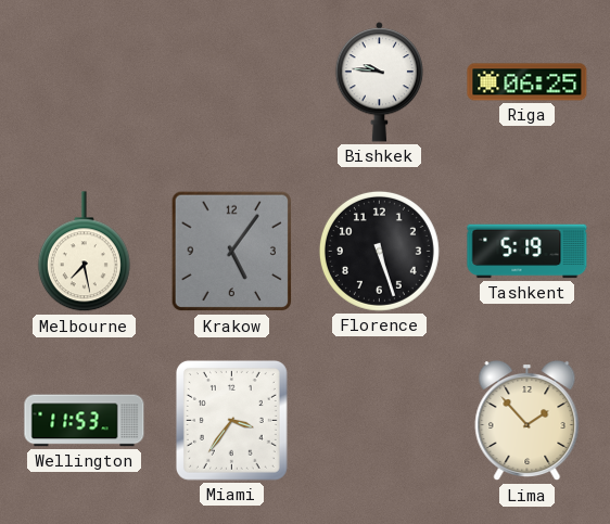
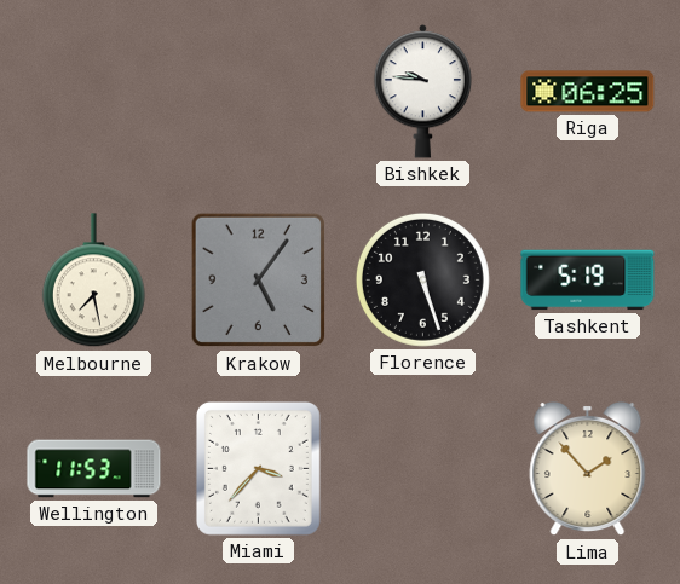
Miami: 3:36 -> 3:37
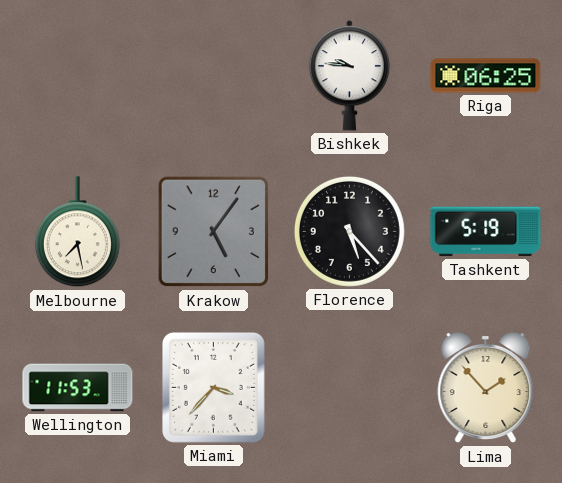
Florence: 5:27 -> 5:23
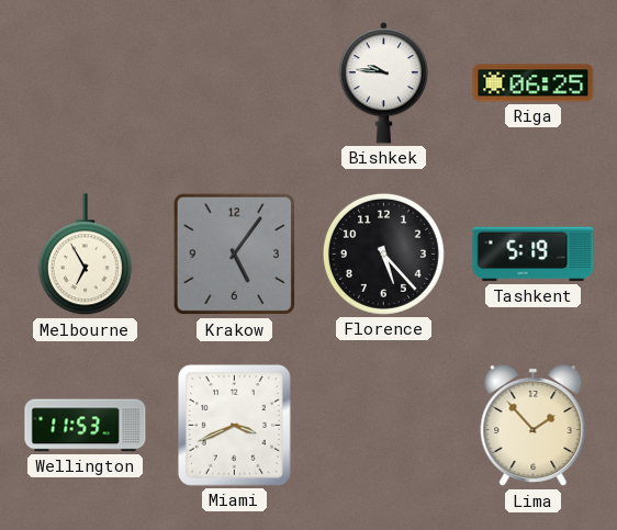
Melbourne: 7:28 -> 6:55
Miami: 3:37 -> 3:41
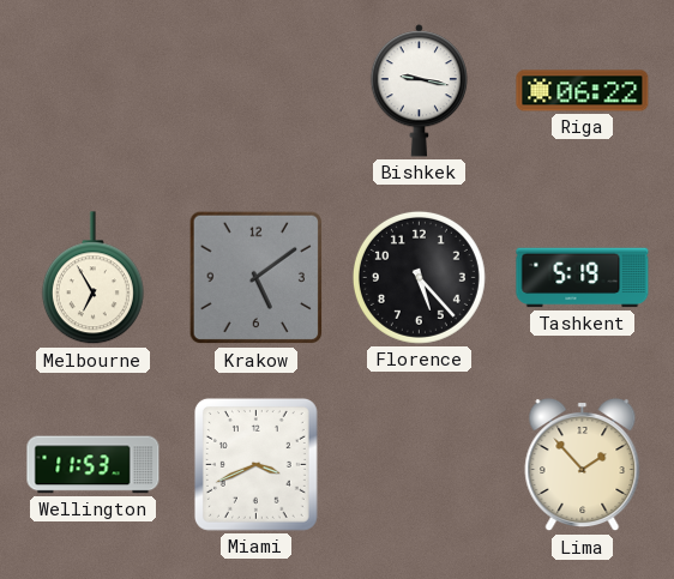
Bishkek: 9:46 -> 9:17
Riga: 06:25 -> 06:22
Krakow: 5:06 -> 5:09
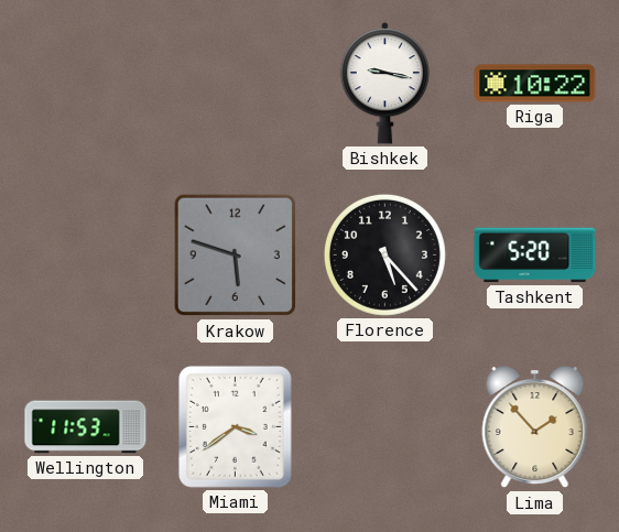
Riga: 06:22 -> 10:22
Melbourne: 6:55 -> none
Krakow: 5:09 -> 5:48
Tashkent: 5:19 -> 5:20
Miami: 3:41 -> 3:39
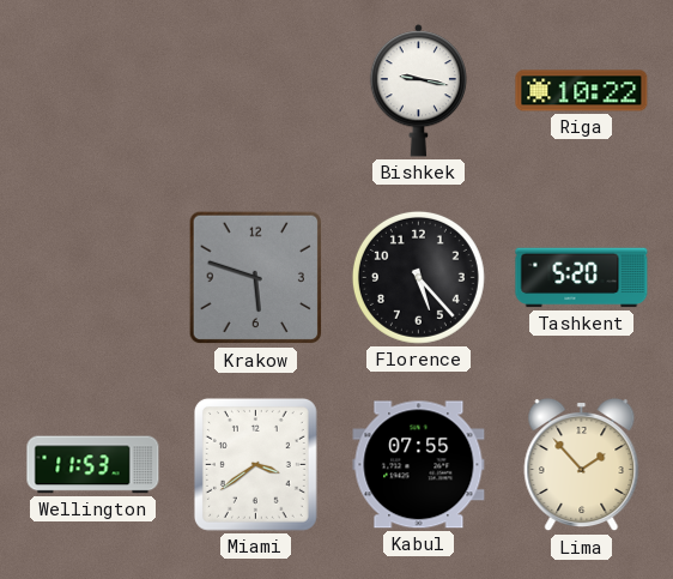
Kabul: none -> 07:55
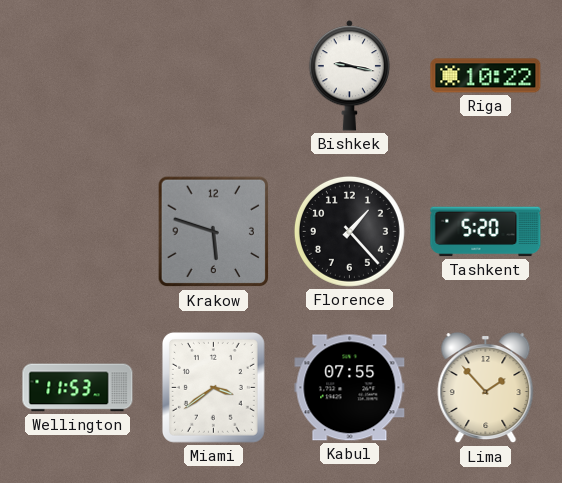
Florence: 5:23 -> 1:23
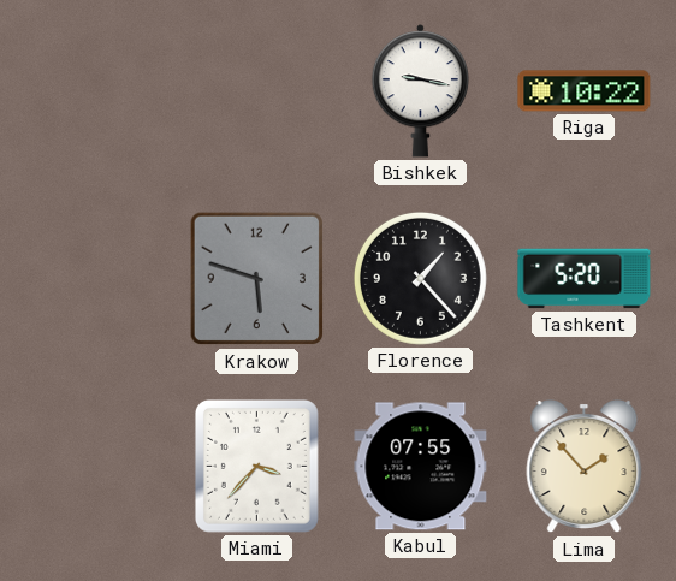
Wellington: 11:53 -> none
Miami: 3:39 -> 3:37
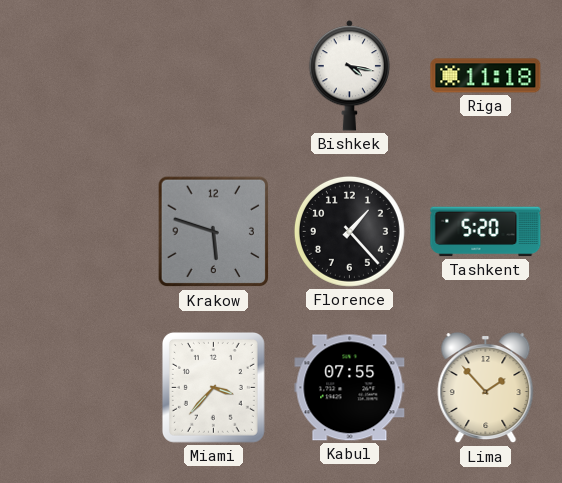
Bishkek: 9:17 -> 4:17
Riga: 10:22 -> 11:18
